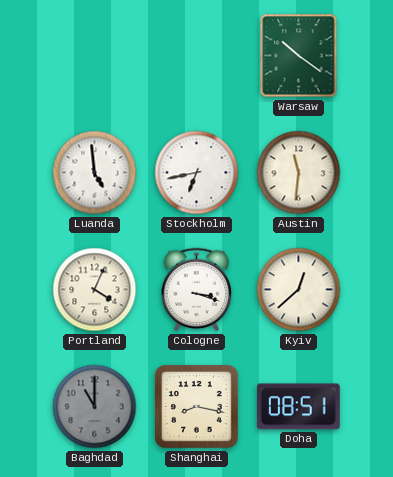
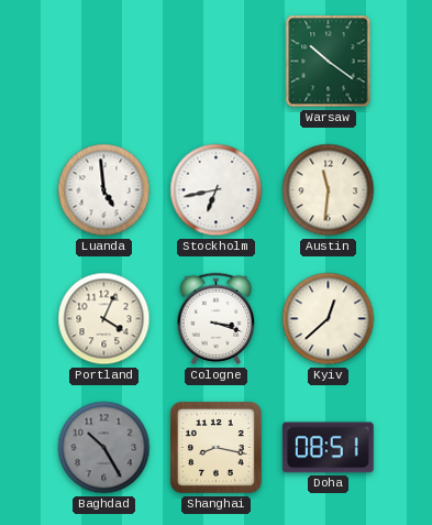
Baghdad: 11:00 -> 10:25
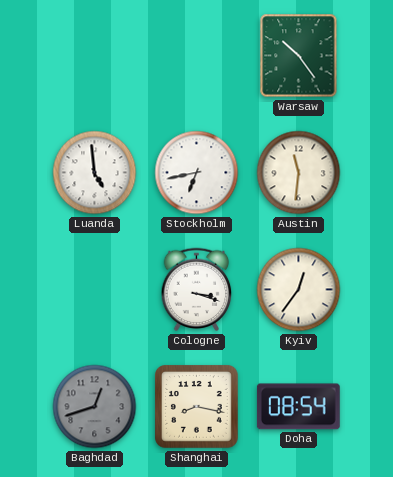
Warsaw: 10:21 -> 10:24
Portland: 4:04 -> none
Kyiv: 12:38 -> 12:36
Baghdad: 10:25 -> 12:42
Doha: 08:51 -> 08:54
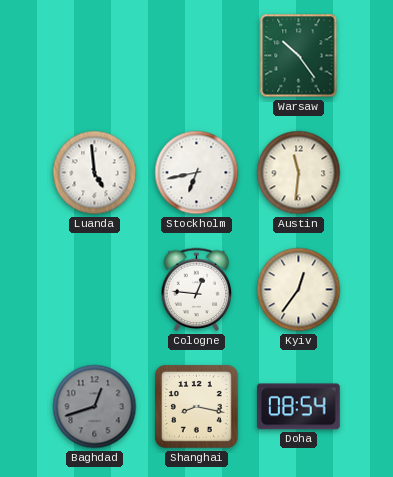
Cologne: 3:18 -> 12:46
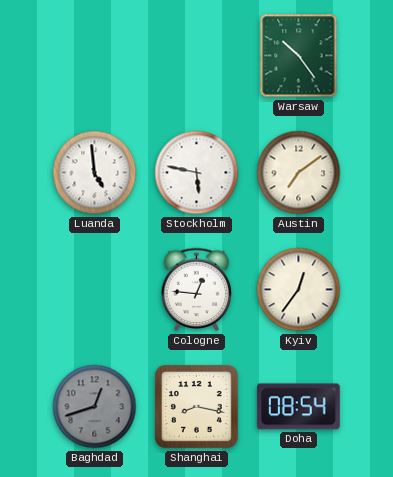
Stockholm: 6:43 -> 5:47
Austin: 11:31 -> 7:09
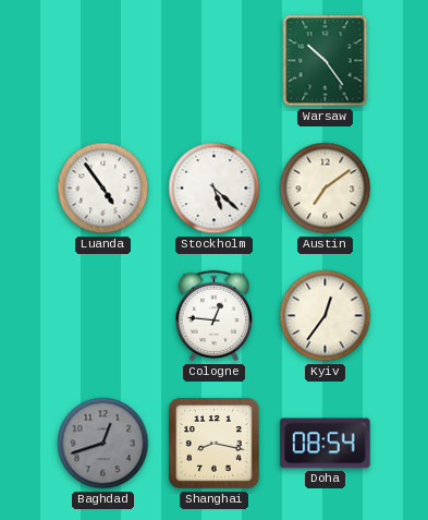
Luanda: 4:59 -> 4:54
Stockholm: 5:47 -> 5:22
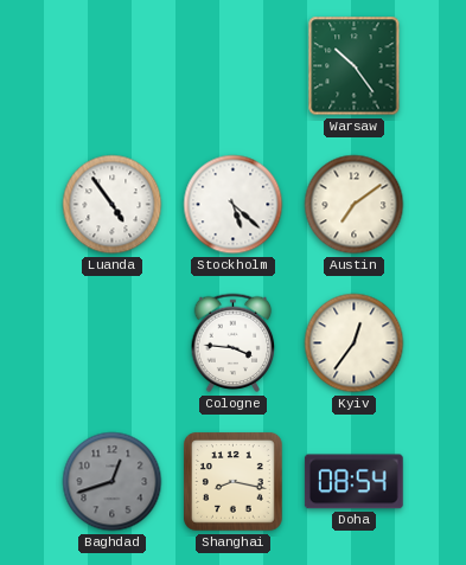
Cologne: 12:46 -> 3:46
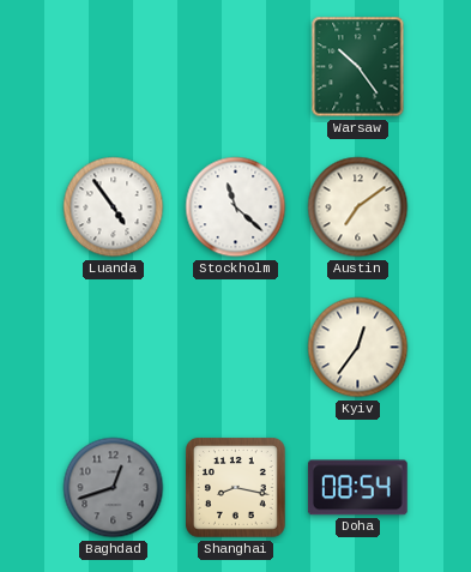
Stockholm: 5:22 -> 11:22
Cologne: 3:46 -> none
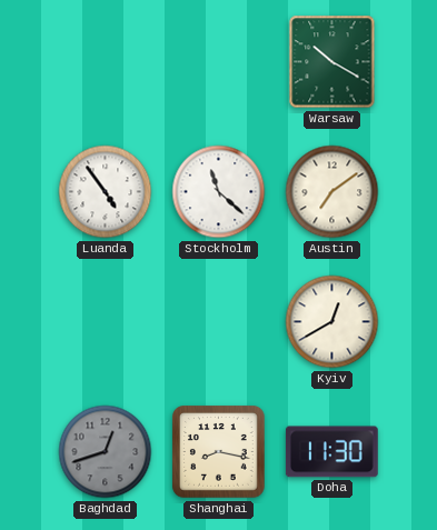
Warsaw: 10:24 -> 10:20
Kyiv: 12:36 -> 12:40
Doha: 08:54 -> 11:30
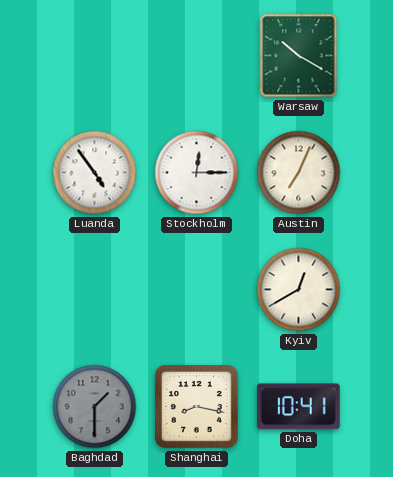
Stockholm: 11:22 -> 12:15
Austin: 7:09 -> 7:04
Baghdad: 12:42 -> 1:30
Doha: 11:30 -> 10:41
